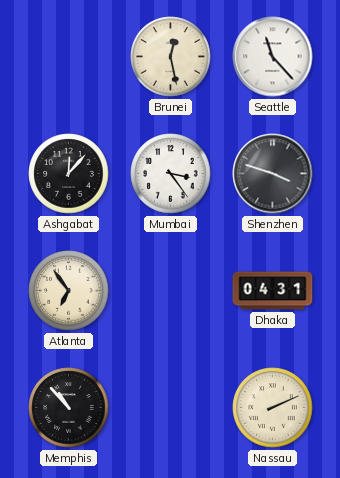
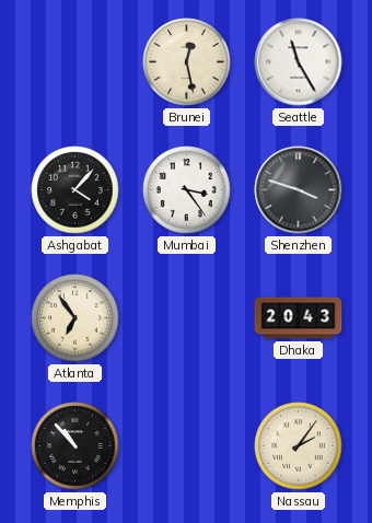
Seattle: 11:23 -> 11:25
Ashgabat: 12:07 -> 4:07
Dhaka: 04:31 -> 20:43
Nassau: 2:11 -> 2:06
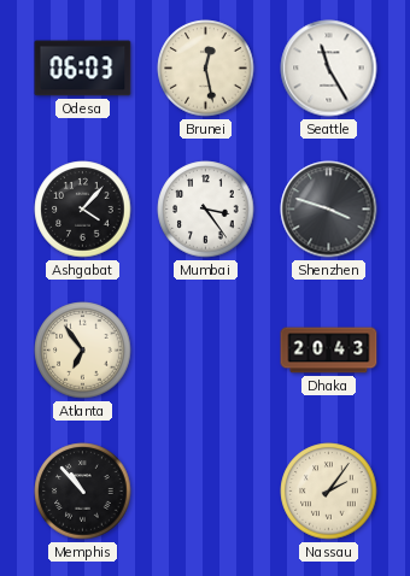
Odesa: none -> 06:03
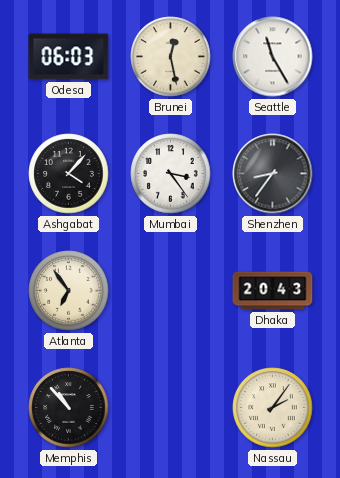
Shenzhen: 3:48 -> 8:36
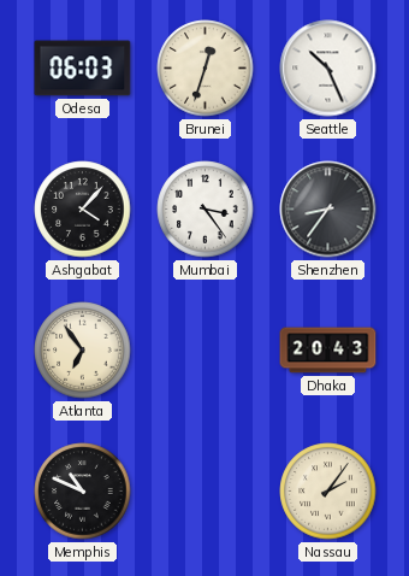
Brunei: 12:28 -> 12:33
Seattle: 11:25 -> 10:26
Memphis: 10:53 -> 10:49
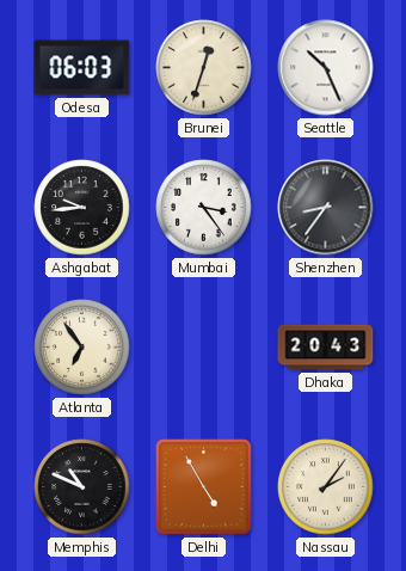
Ashgabat: 4:07 -> 9:44
Delhi: none -> 4:55
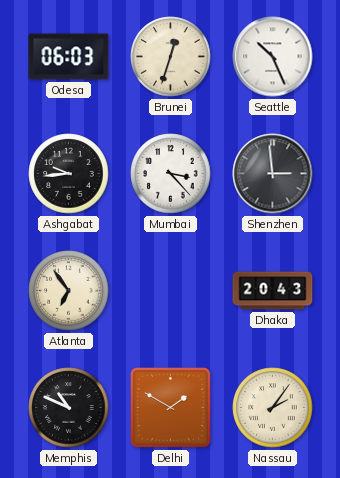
Mumbai: 3:24 -> 3:23
Shenzhen: 8:36 -> 2:59
Delhi: 4:55 -> 1:50
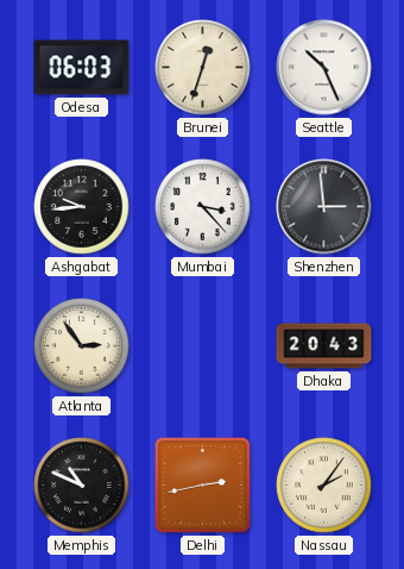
Atlanta: 6:54 -> 2:54
Delhi: 1:50 -> 2:43
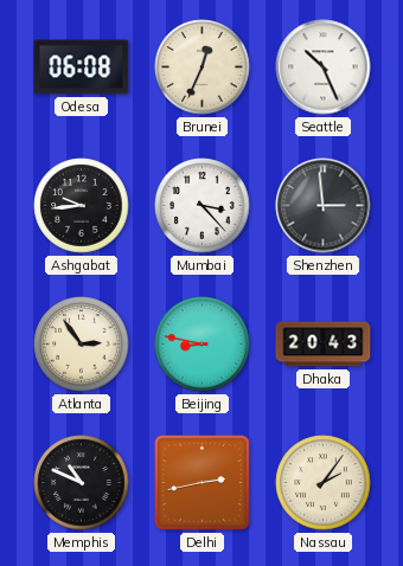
Odesa: 06:03 -> 06:08
Brunei: 12:33 -> 12:34
Beijing: none -> 8:47
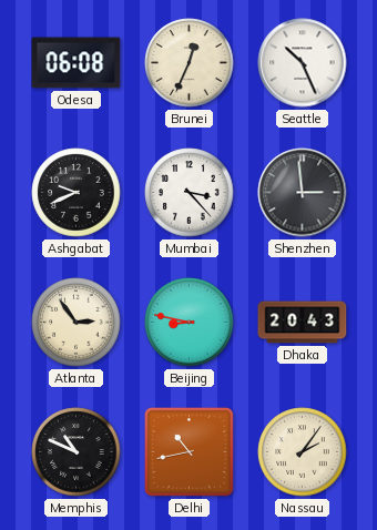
Ashgabat: 9:44 -> 9:41
Delhi: 2:43 -> 10:43
